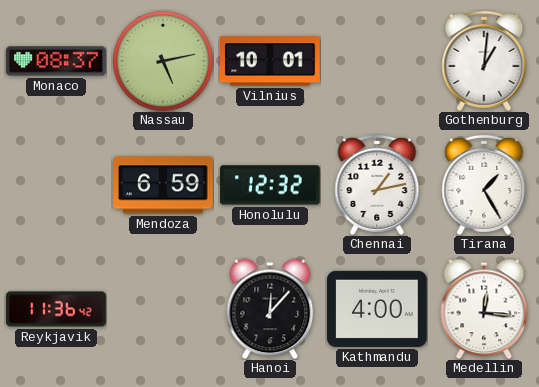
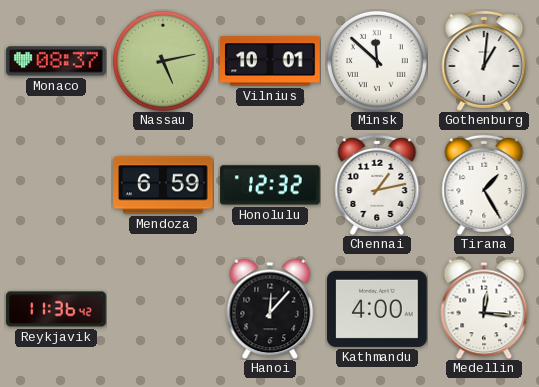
Minsk: none -> 11:52
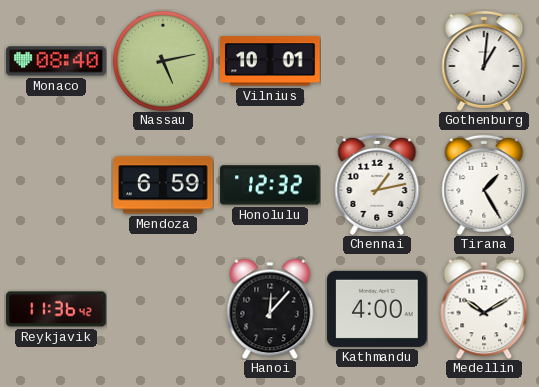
Monaco: 08:37 -> 08:40
Minsk: 11:52 -> none
Medellin: 12:16 -> 10:10
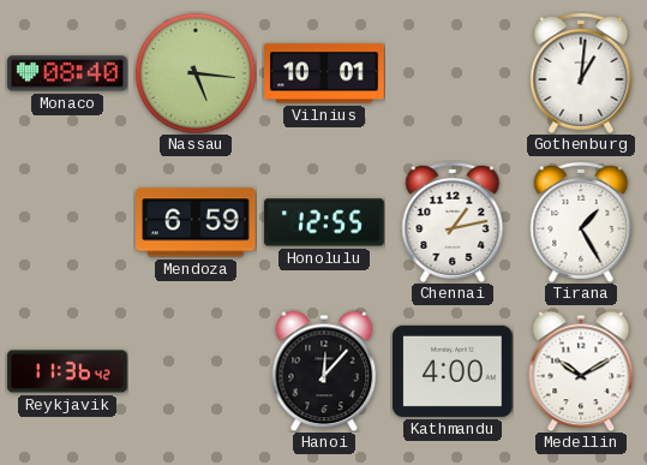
Nassau: 5:13 -> 5:16
Honolulu: 12:32 -> 12:55
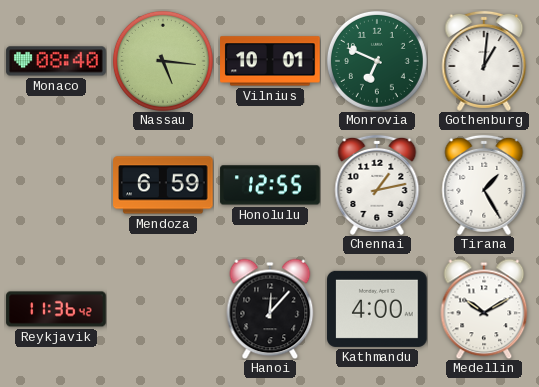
Monrovia: none -> 6:49
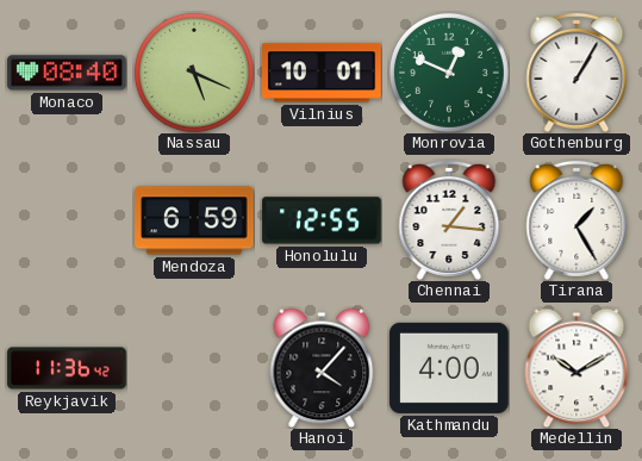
Nassau: 5:16 -> 5:19
Monrovia: 6:49 -> 12:49
Gothenburg: 1:01 -> 1:05
Chennai: 1:13 -> 1:16
Hanoi: 12:07 -> 4:07
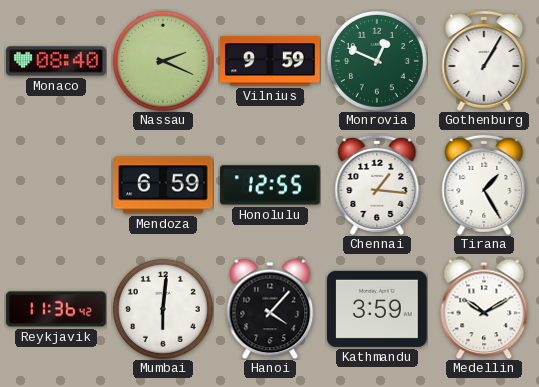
Nassau: 5:19 -> 2:19
Vilnius: 10:01 -> 9:59
Mumbai: none -> 6:01
Kathmandu: 4:00 -> 3:59
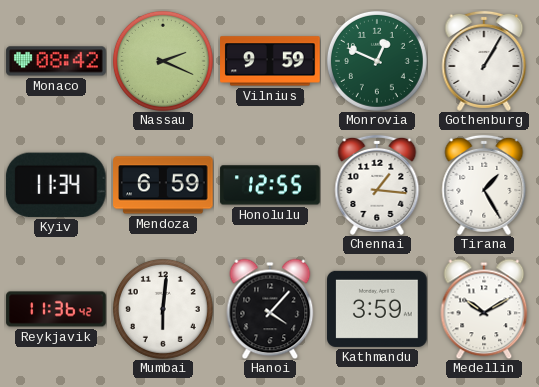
Monaco: 08:40 -> 08:42
Kyiv: none -> 11:34
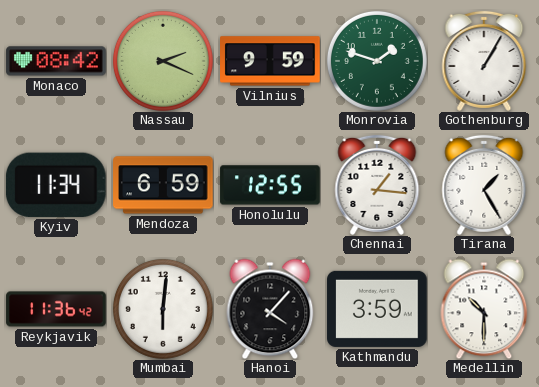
Monrovia: 12:49 -> 1:48
Medellin: 10:10 -> 10:30
